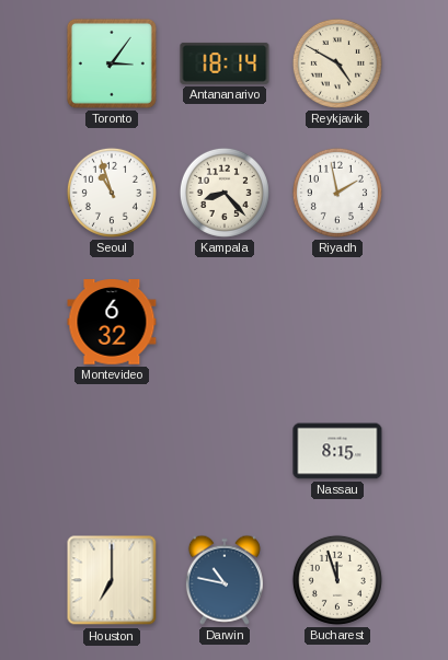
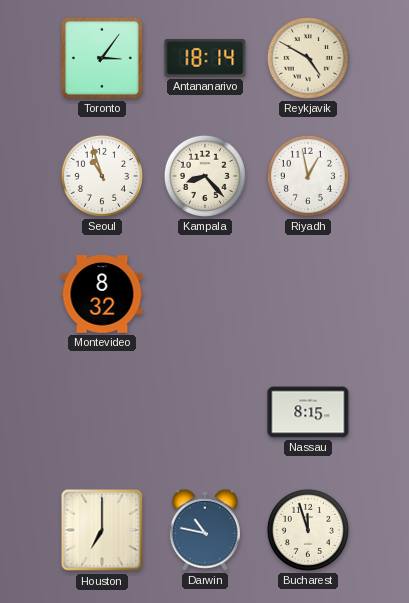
Riyadh: 1:58 -> 12:58
Montevideo: 6:32 -> 8:32
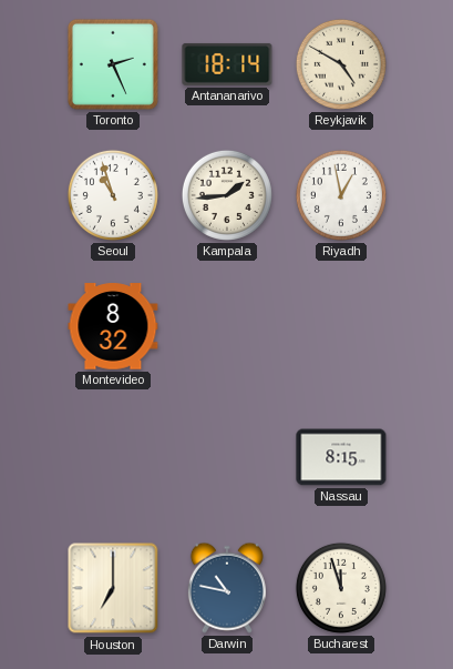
Toronto: 3:06 -> 2:26
Kampala: 8:23 -> 1:44
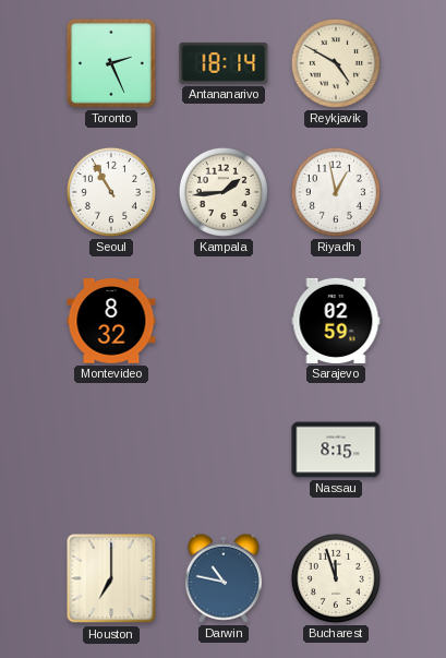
Seoul: 10:57 -> 10:55
Sarajevo: none -> 02:59
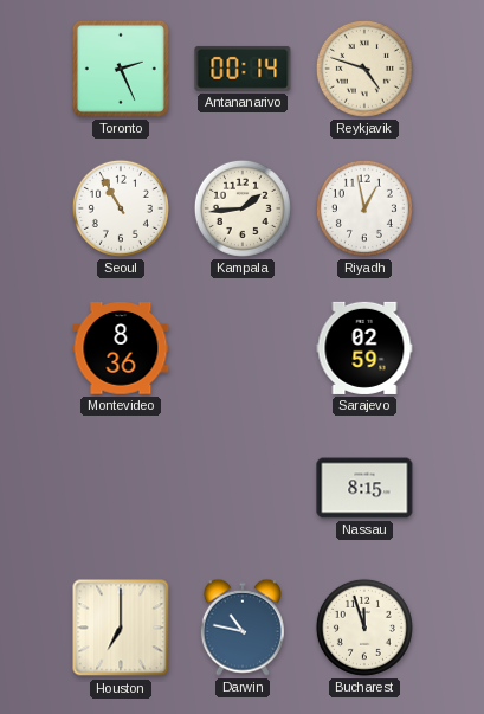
Antananarivo: 18:14 -> 00:14
Reykjavik: 4:50 -> 4:48
Montevideo: 8:32 -> 8:36
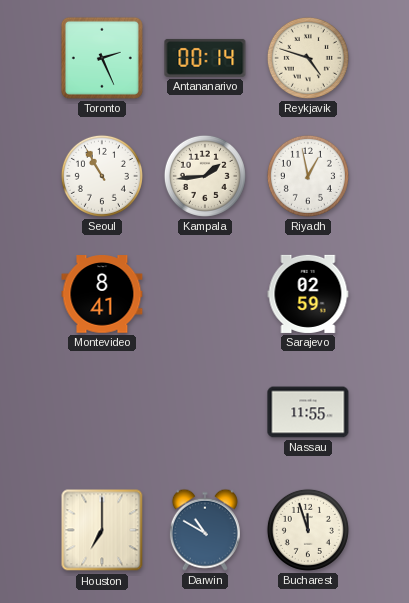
Montevideo: 8:36 -> 8:41
Nassau: 8:15 -> 11:55
Darwin: 10:47 -> 10:50
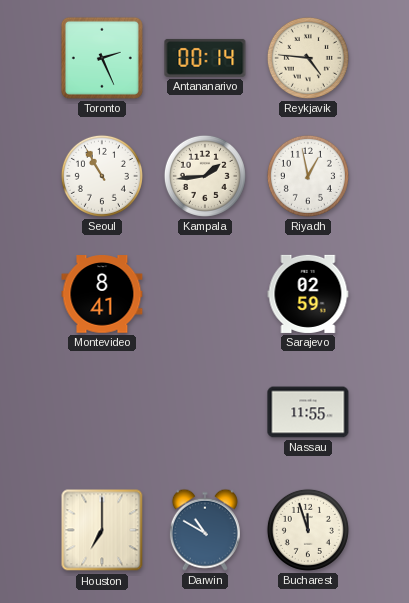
Reykjavik: 4:48 -> 4:46
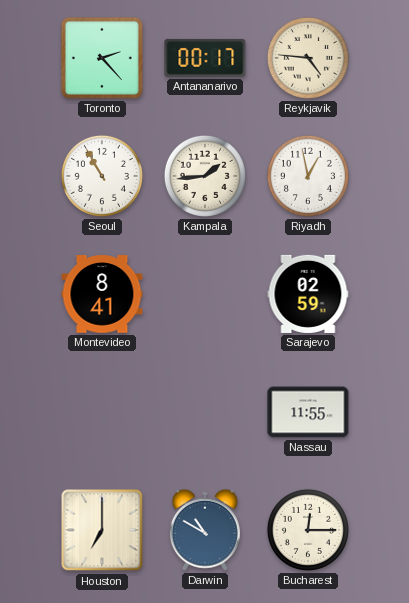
Toronto: 2:26 -> 2:23
Antananarivo: 00:14 -> 00:17
Bucharest: 11:57 -> 12:15
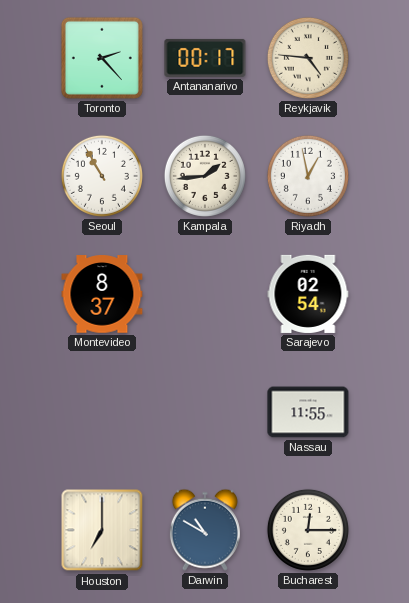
Montevideo: 8:41 -> 8:37
Sarajevo: 02:59 -> 02:54
